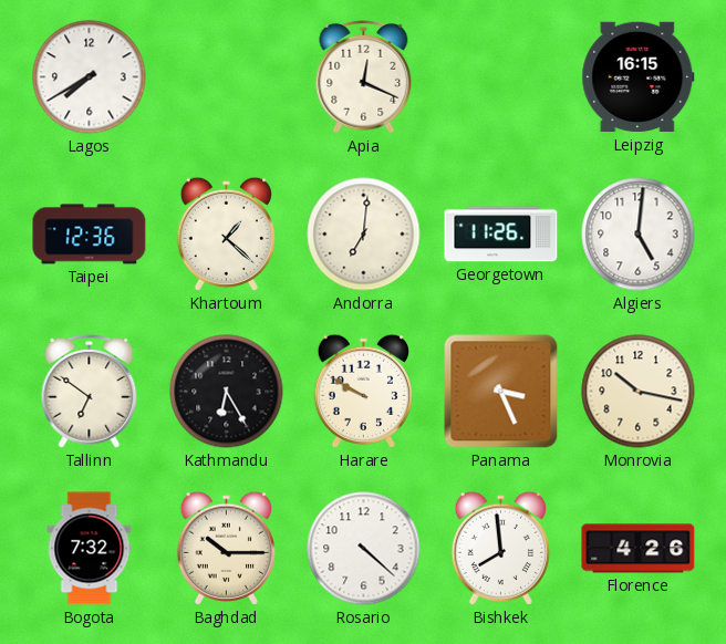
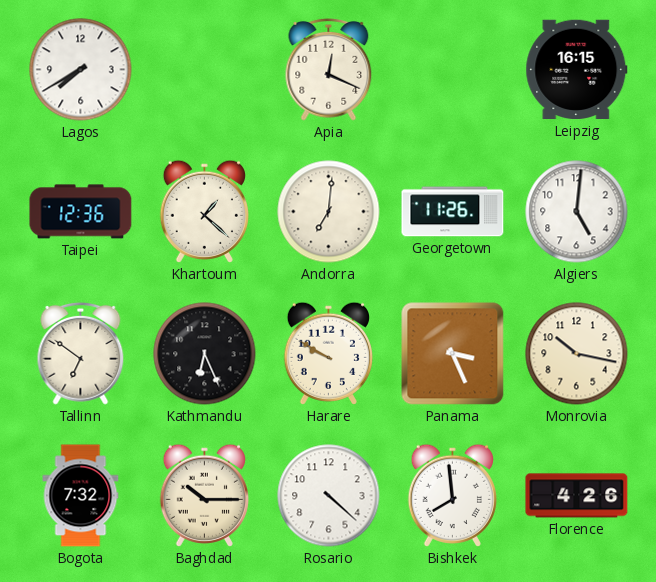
Kathmandu: 6:25 -> 6:26
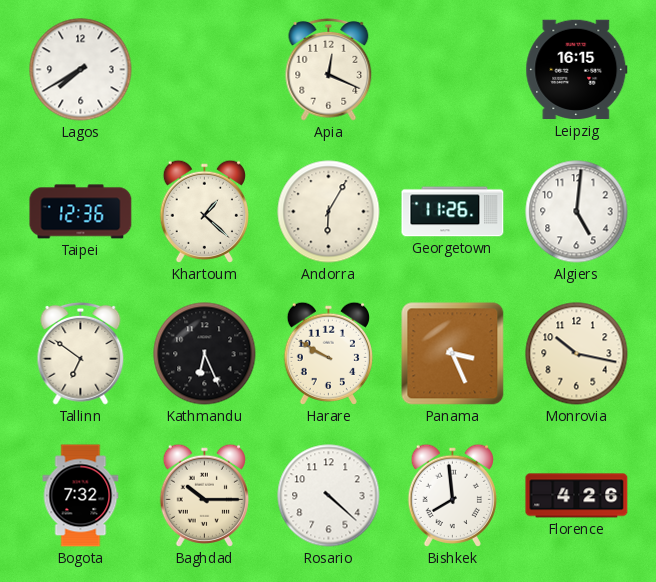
Andorra: 7:01 -> 6:05
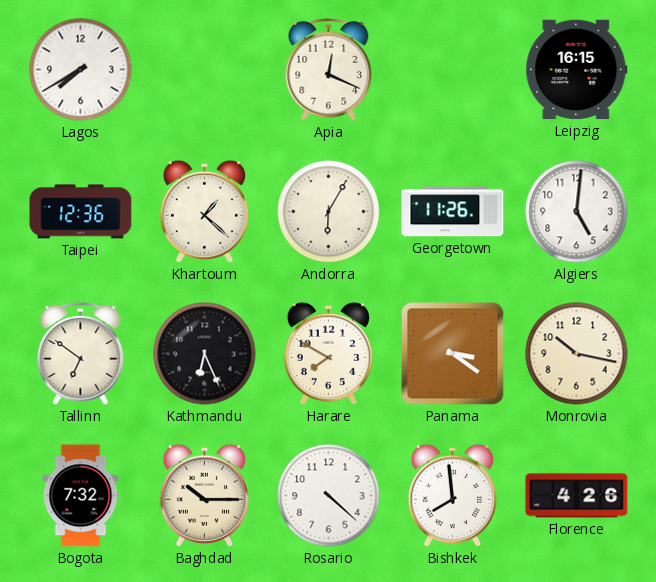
Harare: 9:50 -> 7:50
Panama: 3:26 -> 3:21
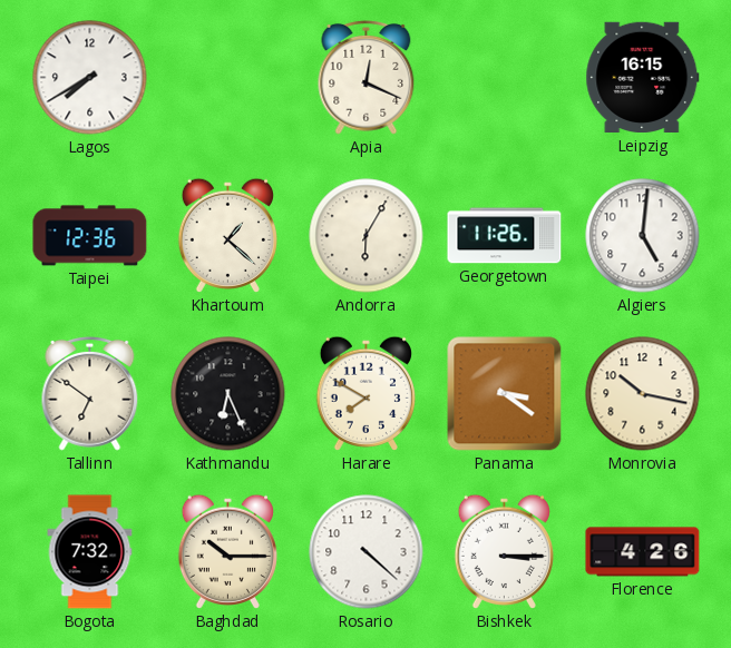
Bishkek: 7:59 -> 3:15
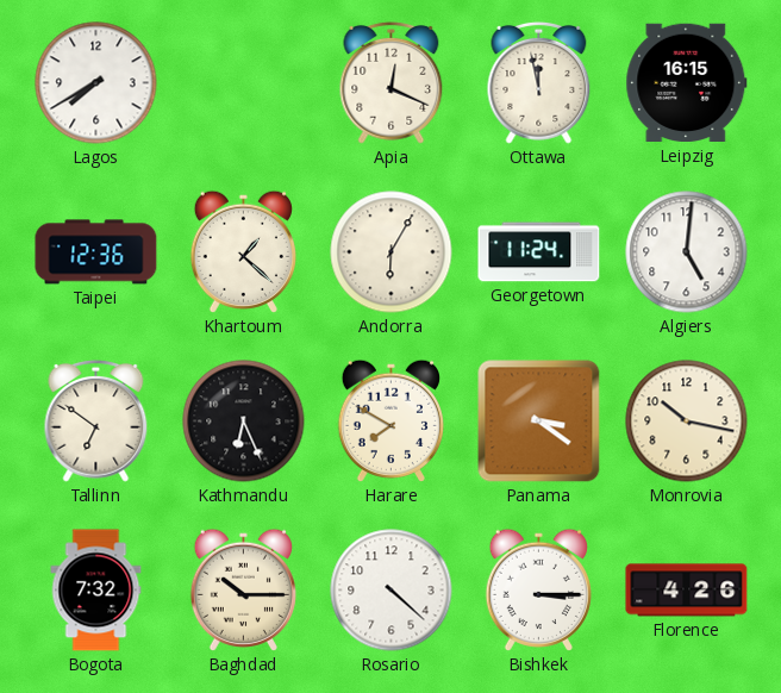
Ottawa: none -> 11:58
Georgetown: 11:26 -> 11:24
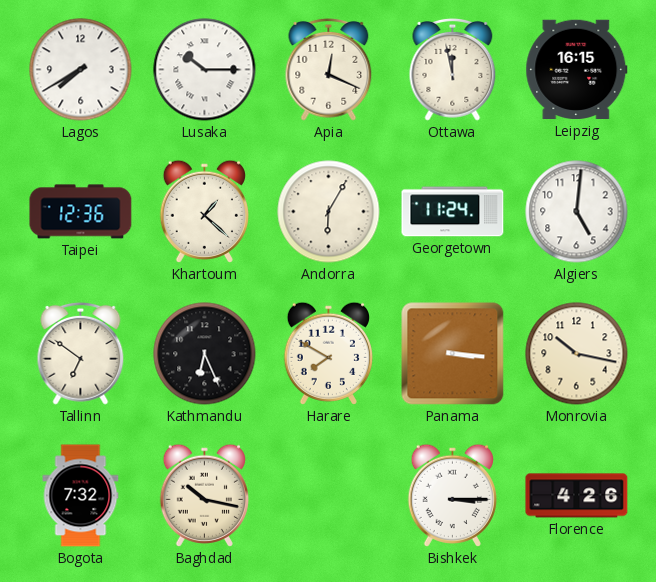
Lusaka: none -> 10:15
Panama: 3:21 -> 3:16
Baghdad: 10:15 -> 10:17
Rosario: 4:22 -> none
